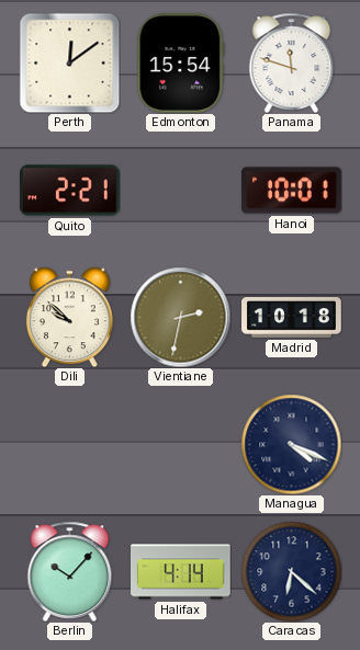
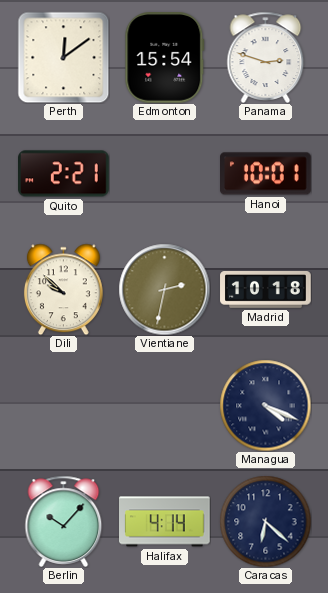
Panama: 11:48 -> 2:48
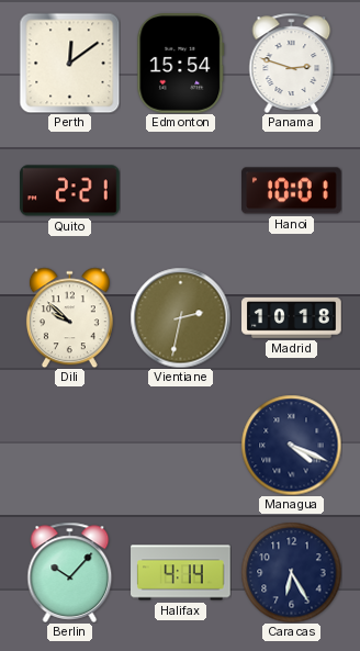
Caracas: 6:22 -> 6:25
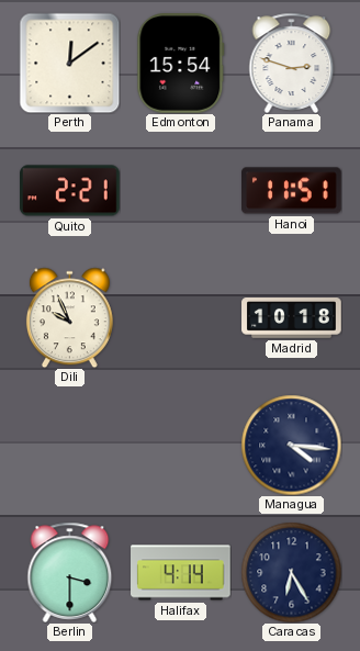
Hanoi: 10:01 -> 11:51
Dili: 9:52 -> 9:56
Vientiane: 2:32 -> none
Managua: 4:19 -> 4:16
Berlin: 10:07 -> 3:30
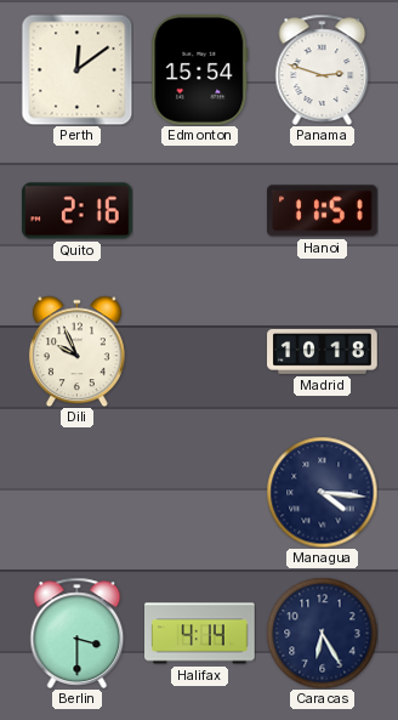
Quito: 2:21 -> 2:16
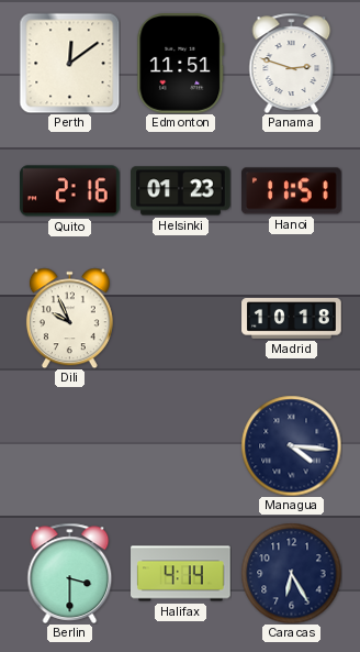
Edmonton: 15:54 -> 11:51
Helsinki: none -> 01:23
